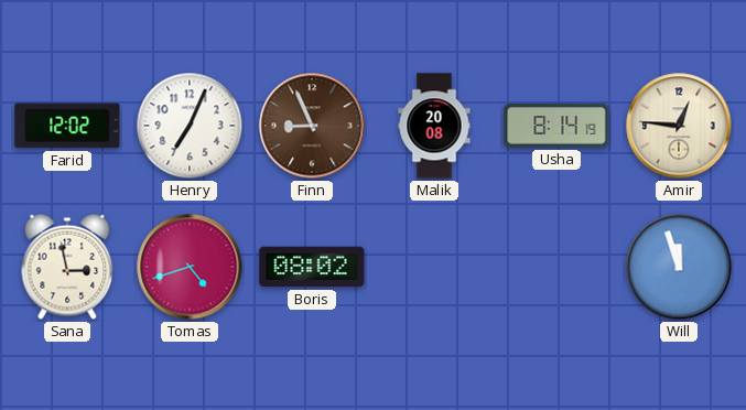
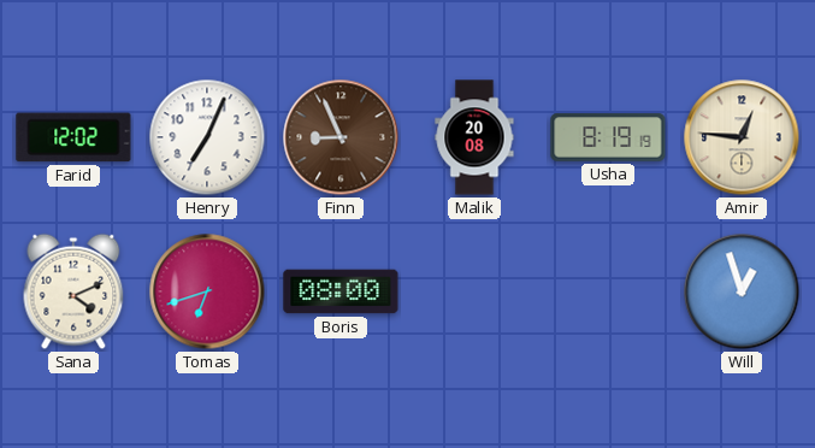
Usha: 8:14 -> 8:19
Sana: 2:58 -> 4:11
Tomas: 4:42 -> 6:42
Boris: 08:02 -> 08:00
Will: 11:57 -> 12:57
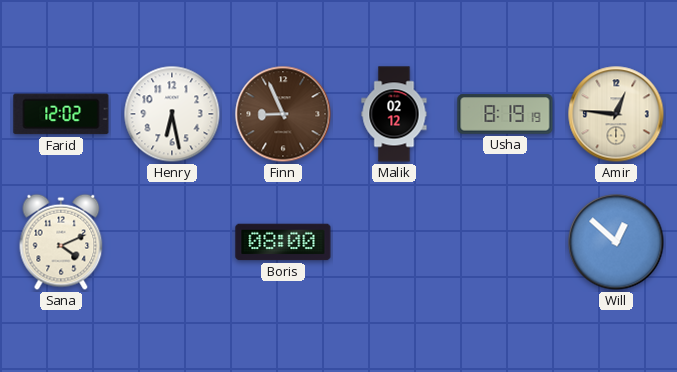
Henry: 7:04 -> 6:28
Malik: 20:08 -> 02:12
Tomas: 6:42 -> none
Will: 12:57 -> 12:52
